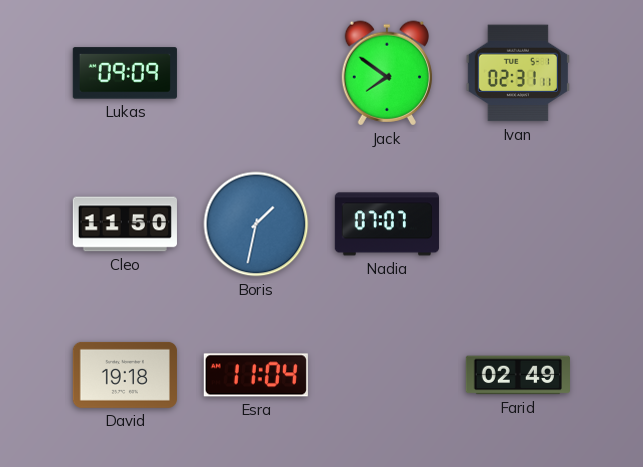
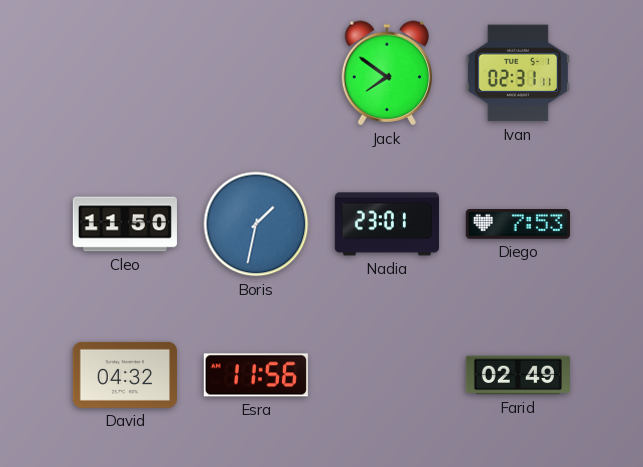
Lukas: 09:09 -> none
Nadia: 07:07 -> 23:01
Diego: none -> 7:53
David: 19:18 -> 04:32
Esra: 11:04 -> 11:56
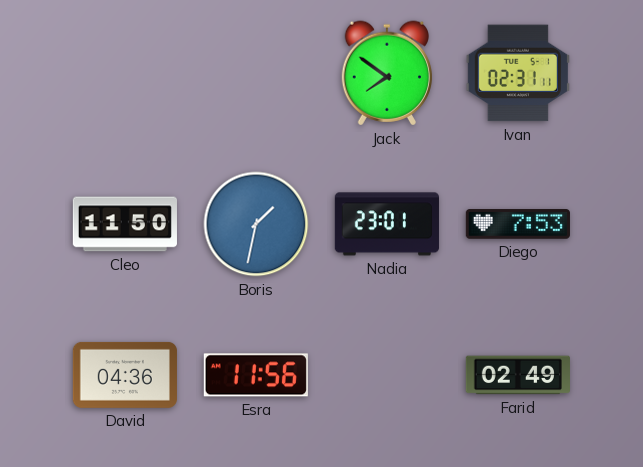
David: 04:32 -> 04:36
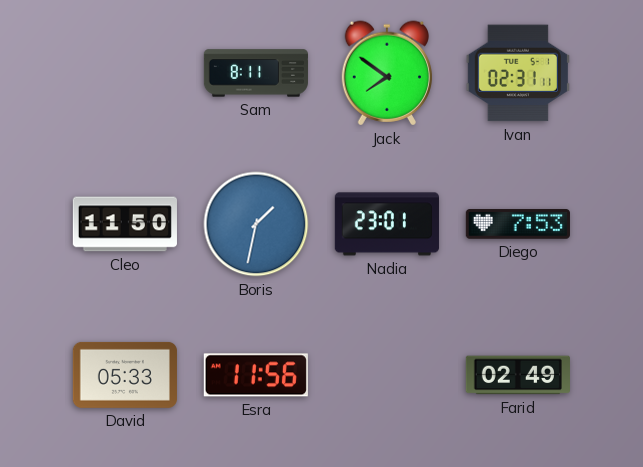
Sam: none -> 8:11
David: 04:36 -> 05:33
